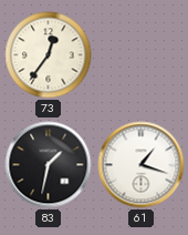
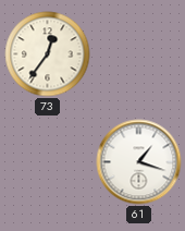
83: 1:32 -> none
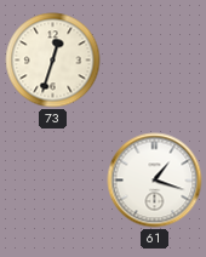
73: 12:36 -> 12:33
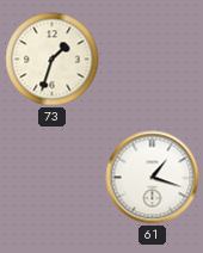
73: 12:33 -> 1:33
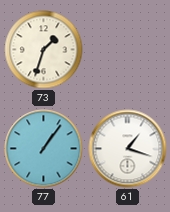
77: none -> 1:06
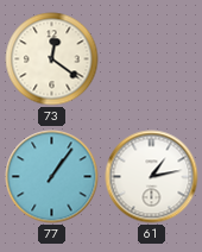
73: 1:33 -> 12:21
61: 1:18 -> 1:13
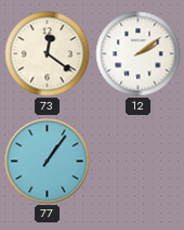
12: none -> 2:09
61: 1:13 -> none
